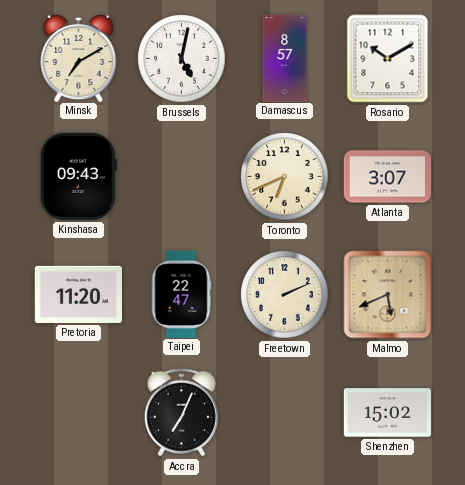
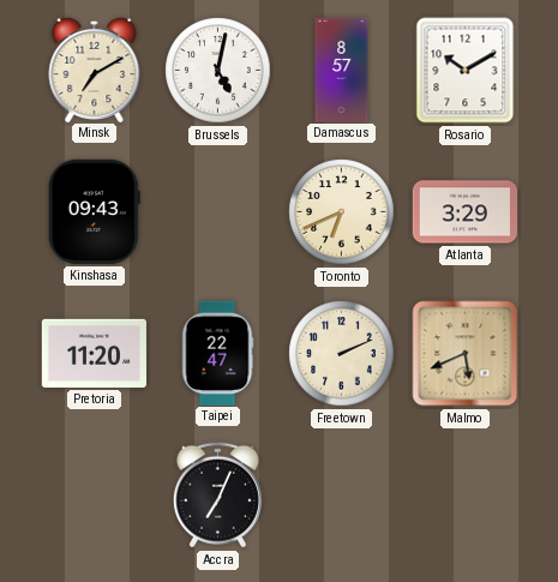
Atlanta: 3:07 -> 3:29
Shenzhen: 15:02 -> none
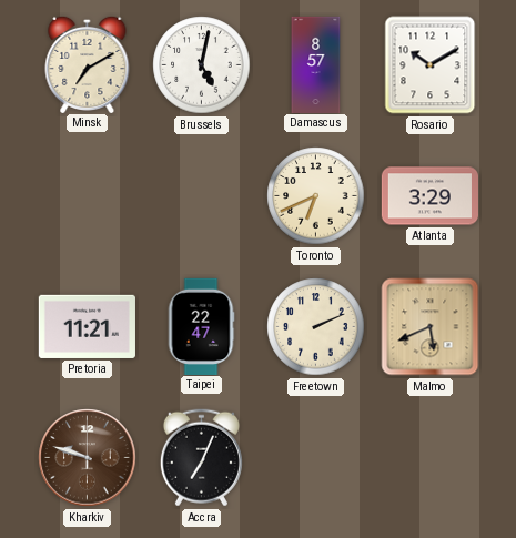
Kinshasa: 09:43 -> none
Pretoria: 11:20 -> 11:21
Kharkiv: none -> 9:48
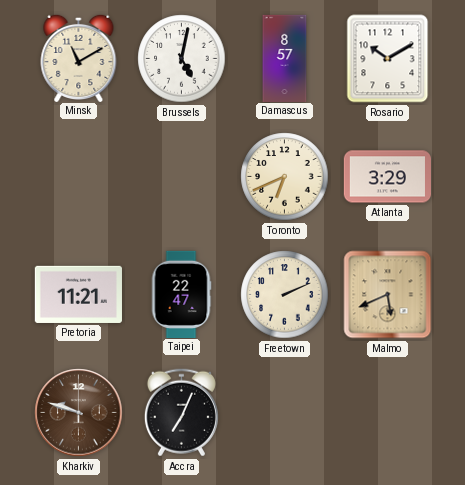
Minsk: 7:10 -> 11:10
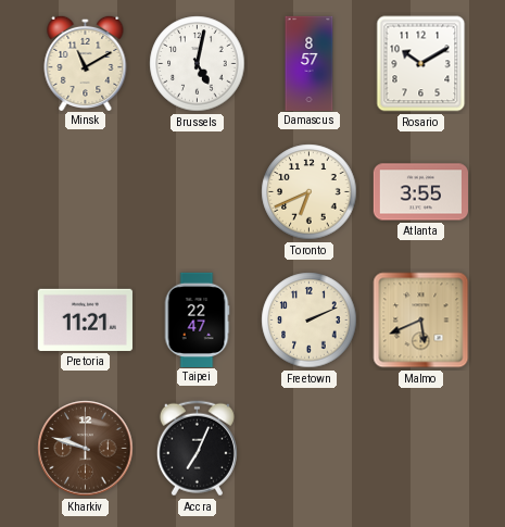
Atlanta: 3:29 -> 3:55
